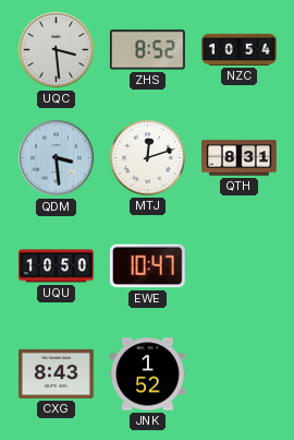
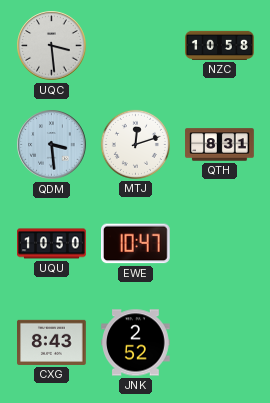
ZHS: 8:52 -> none
NZC: 10:54 -> 10:58
JNK: 1:52 -> 2:52
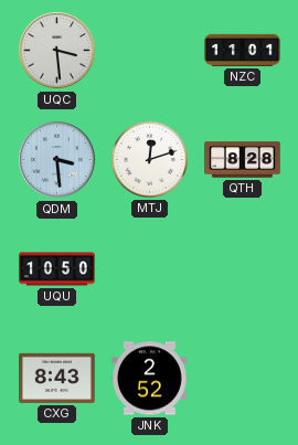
NZC: 10:58 -> 11:01
QTH: 8:31 -> 8:28
EWE: 10:47 -> none
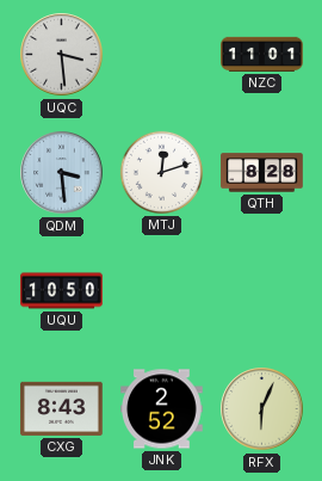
RFX: none -> 6:04
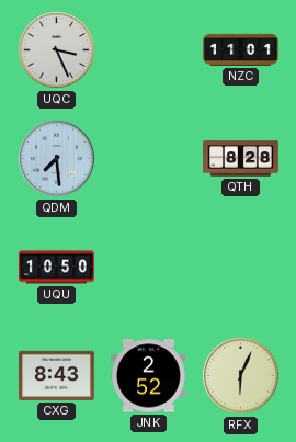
UQC: 3:29 -> 3:26
QDM: 3:29 -> 7:29
MTJ: 12:12 -> none
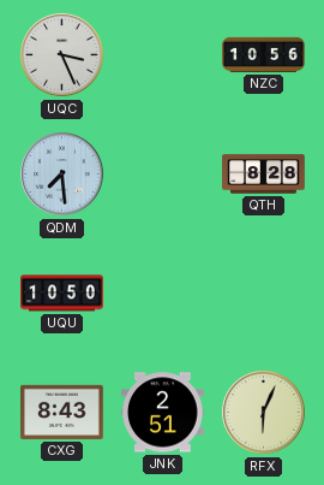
NZC: 11:01 -> 10:56
JNK: 2:52 -> 2:51
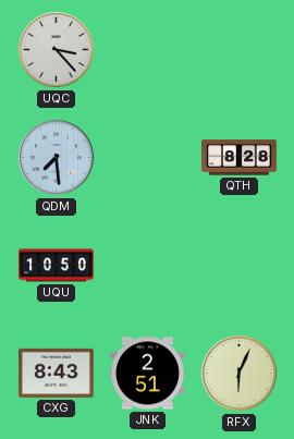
UQC: 3:26 -> 3:23
NZC: 10:56 -> none
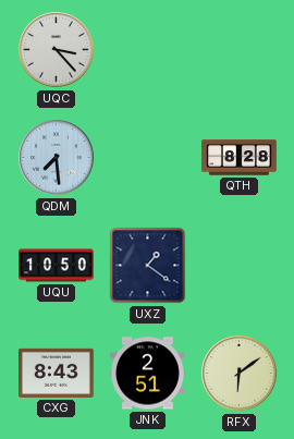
UXZ: none -> 1:21
RFX: 6:04 -> 6:09
